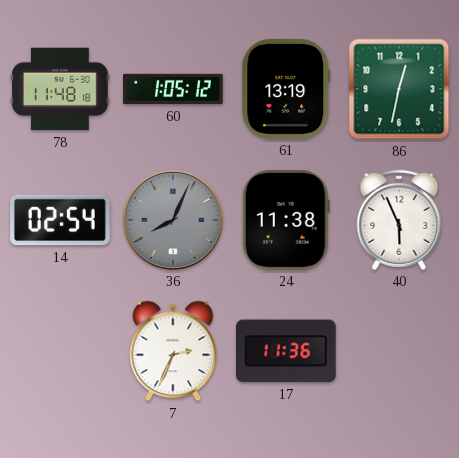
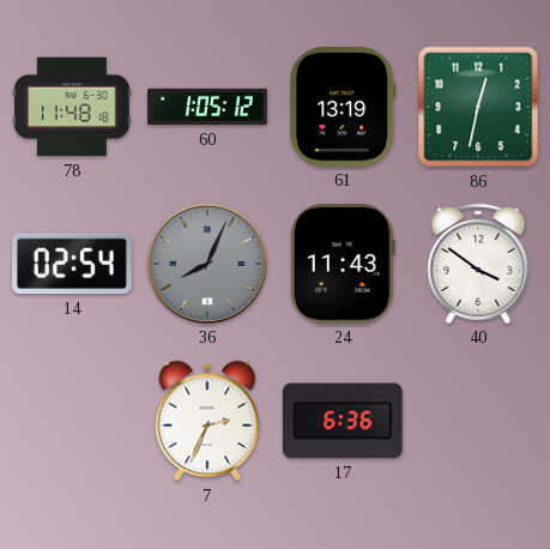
24: 11:38 -> 11:43
40: 5:56 -> 3:51
17: 11:36 -> 6:36
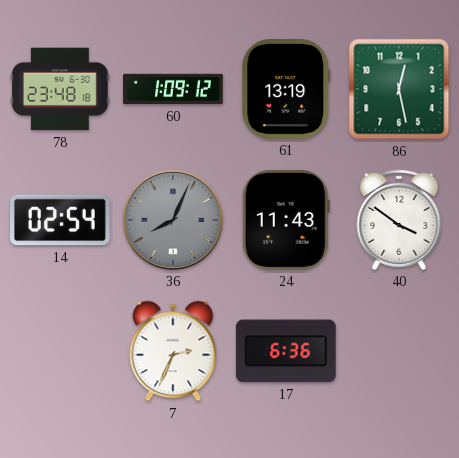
78: 11:48 -> 23:48
60: 1:05 -> 1:09
86: 12:32 -> 12:28
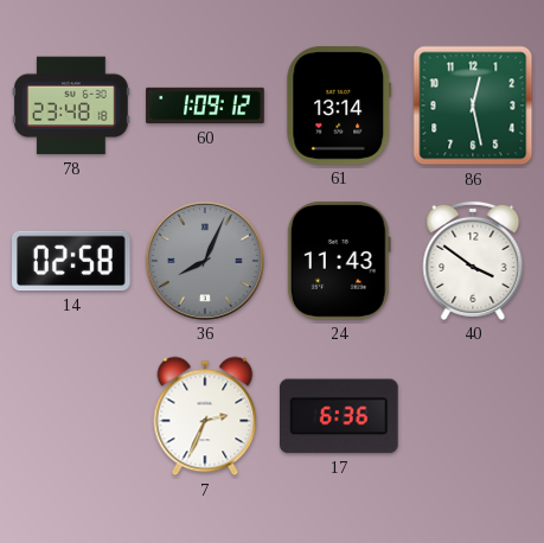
61: 13:19 -> 13:14
14: 02:54 -> 02:58
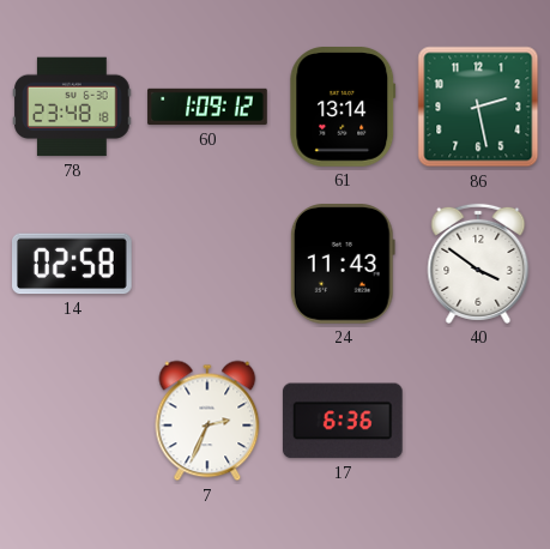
86: 12:28 -> 2:28
36: 8:04 -> none
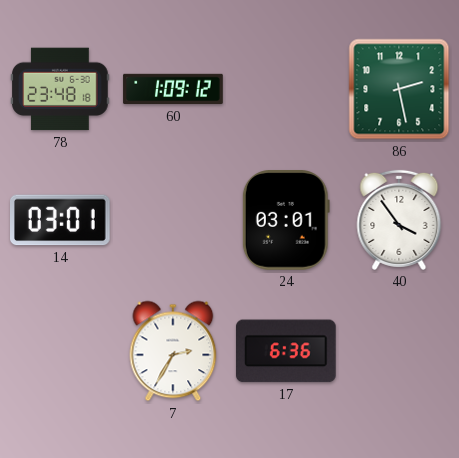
61: 13:14 -> none
14: 02:58 -> 03:01
24: 11:43 -> 03:01
40: 3:51 -> 3:54
7: 2:34 -> 2:35
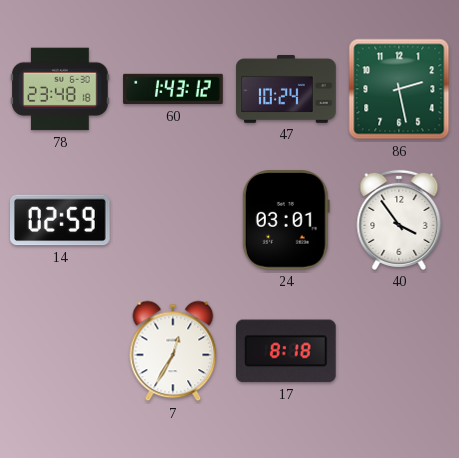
60: 1:09 -> 1:43
47: none -> 10:24
14: 03:01 -> 02:59
7: 2:35 -> 12:35
17: 6:36 -> 8:18
